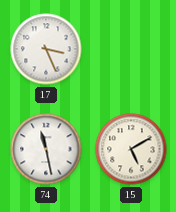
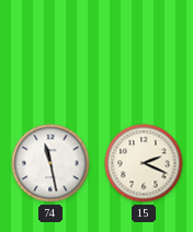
17: 3:26 -> none
15: 5:10 -> 2:19
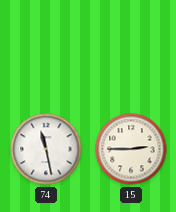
15: 2:19 -> 2:45
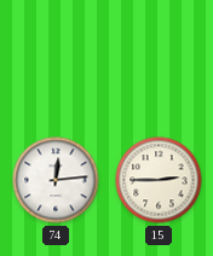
74: 11:28 -> 12:14
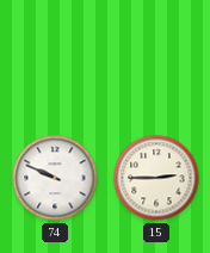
74: 12:14 -> 9:49
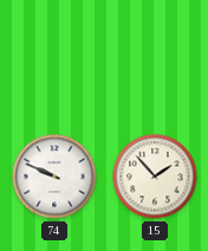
15: 2:45 -> 1:53
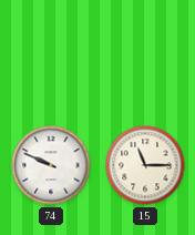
15: 1:53 -> 11:15
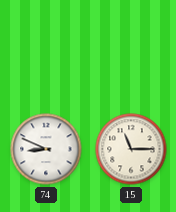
74: 9:49 -> 8:49
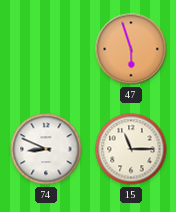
47: none -> 5:57
